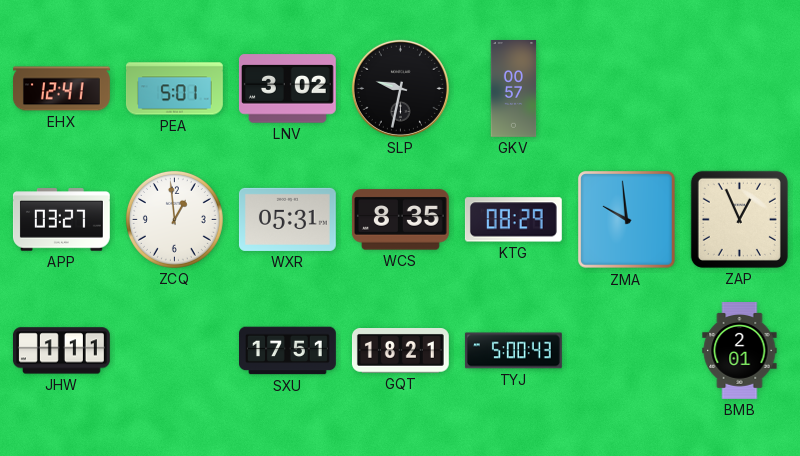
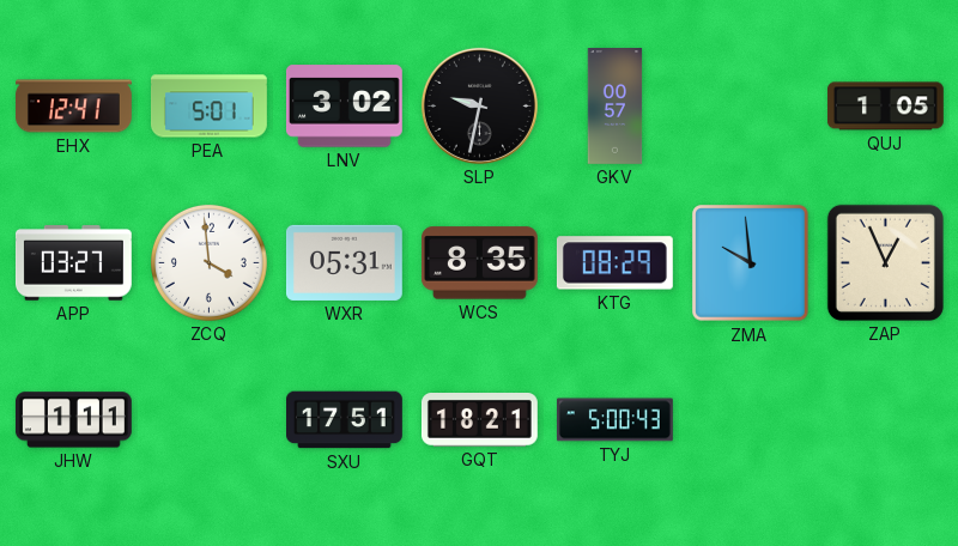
QUJ: none -> 1:05
ZCQ: 12:59 -> 3:59
BMB: 2:01 -> none
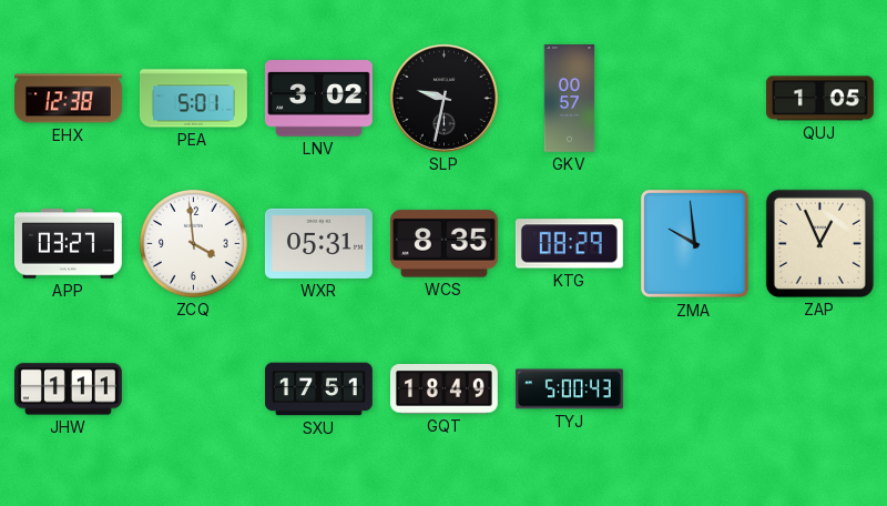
EHX: 12:41 -> 12:38
GQT: 18:21 -> 18:49
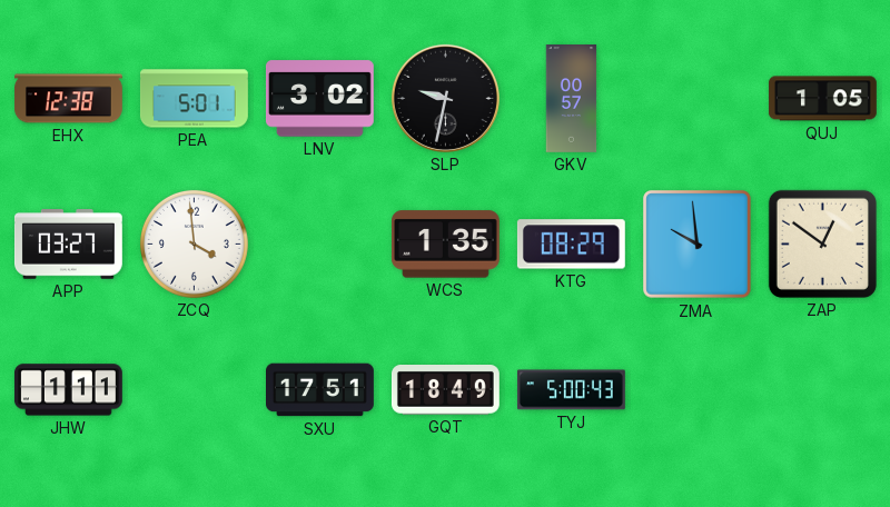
WXR: 05:31 -> none
WCS: 8:35 -> 1:35
ZAP: 12:56 -> 12:51
